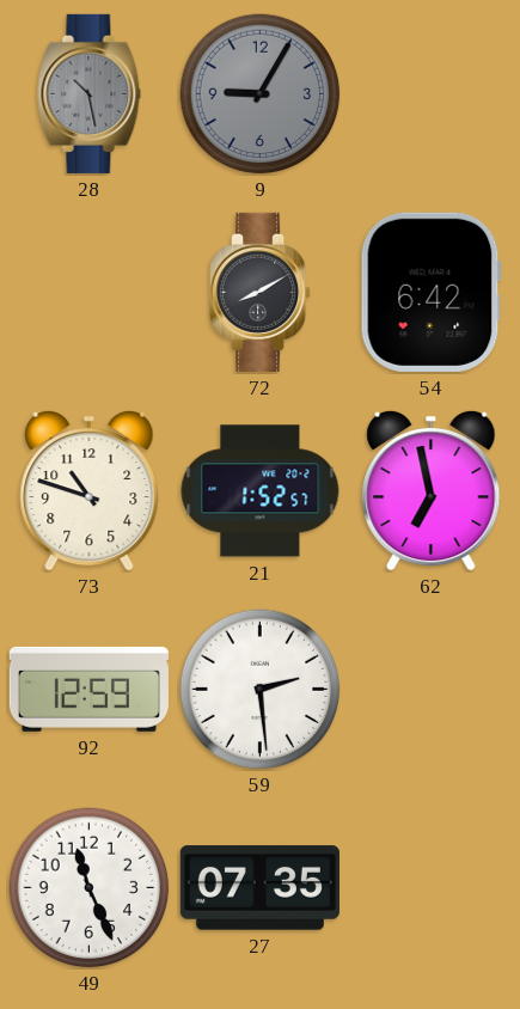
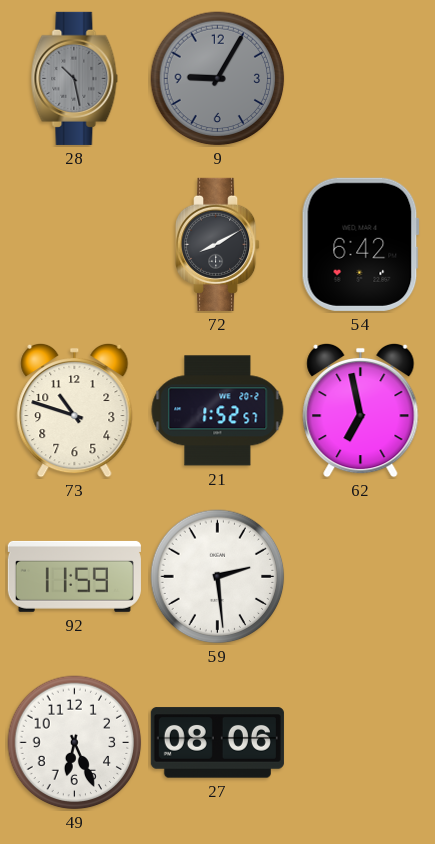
92: 12:59 -> 11:59
49: 11:26 -> 6:26
27: 07:35 -> 08:06
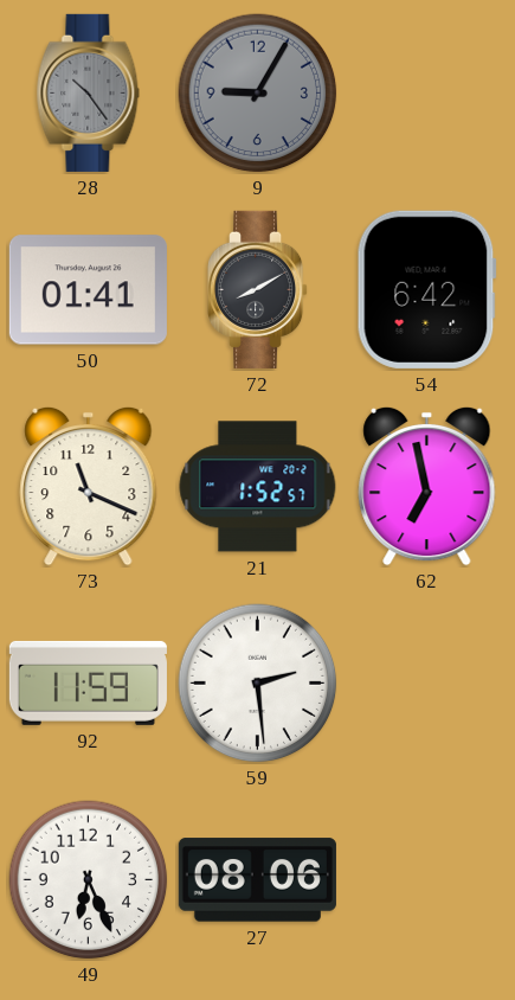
28: 10:28 -> 10:24
50: none -> 01:41
73: 10:48 -> 11:19
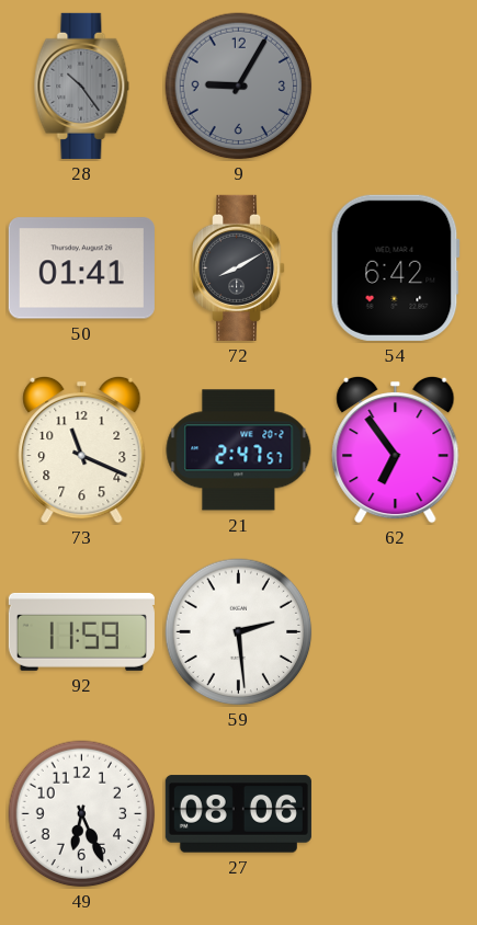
21: 1:52 -> 2:47
62: 6:58 -> 6:54
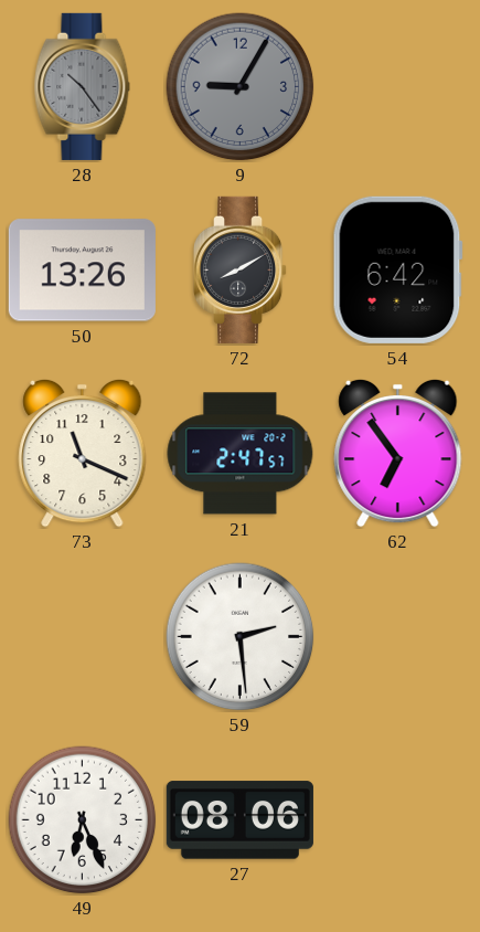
50: 01:41 -> 13:26
92: 11:59 -> none
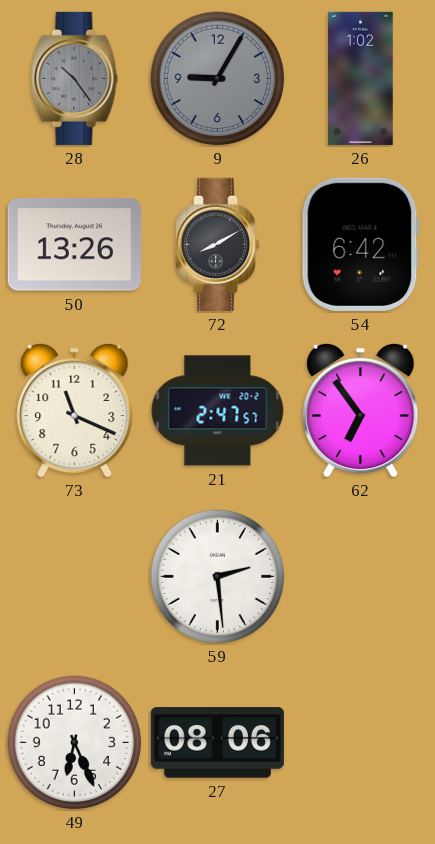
26: none -> 1:02
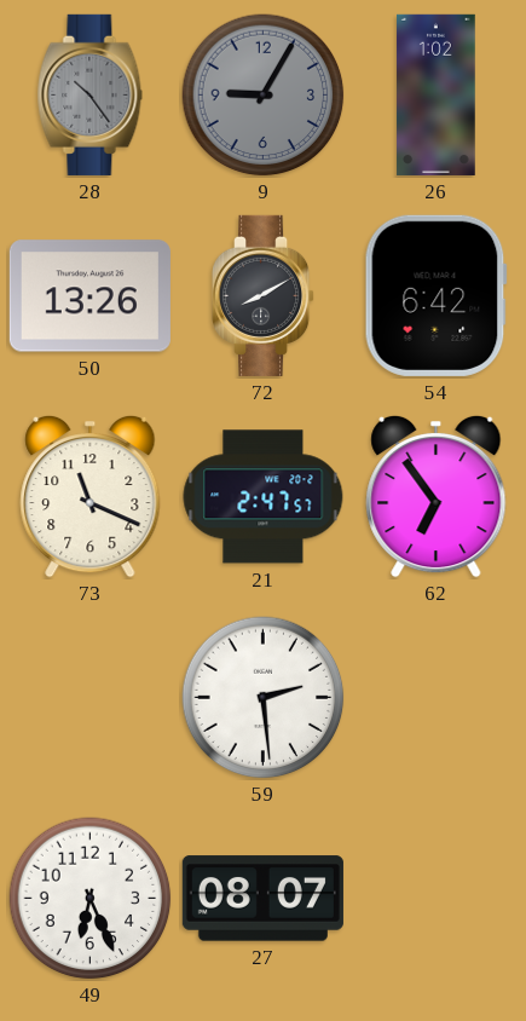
27: 08:06 -> 08:07
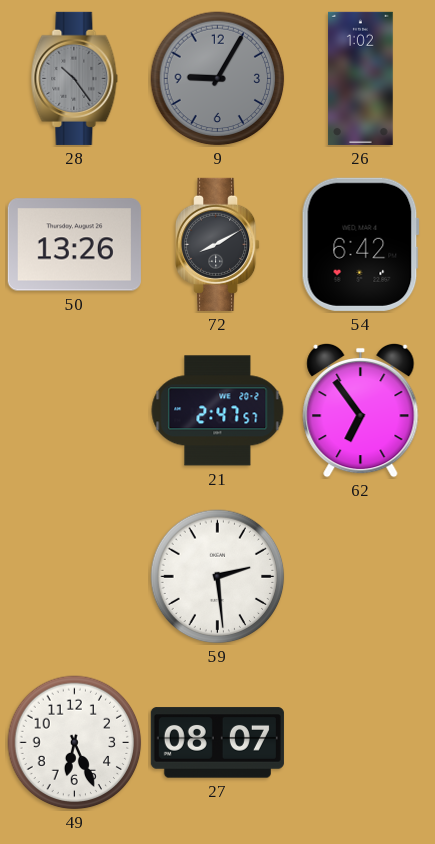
73: 11:19 -> none
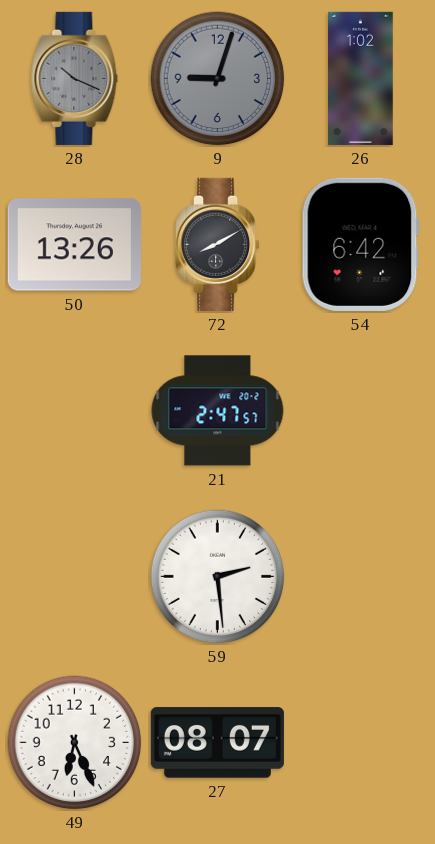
28: 10:24 -> 10:19
9: 9:05 -> 9:03
62: 6:54 -> none
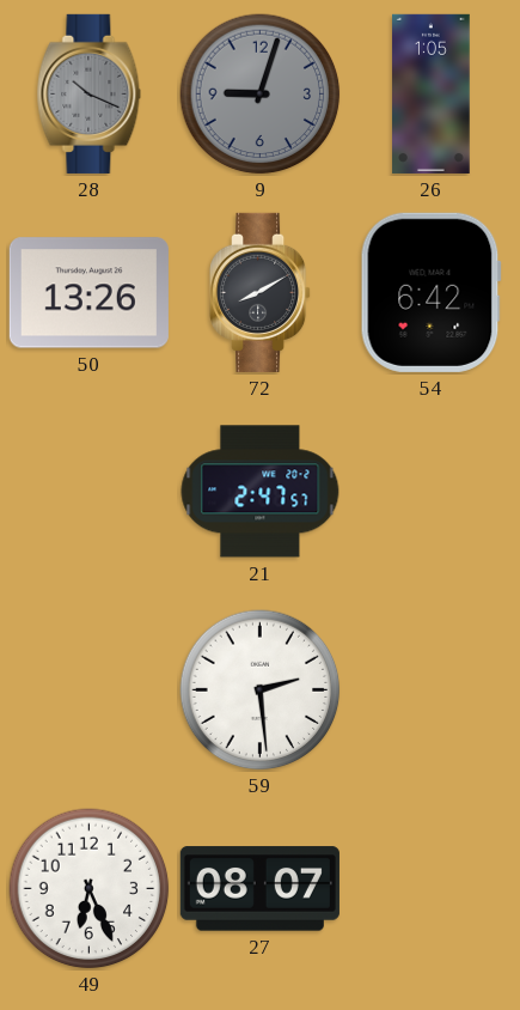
26: 1:02 -> 1:05
